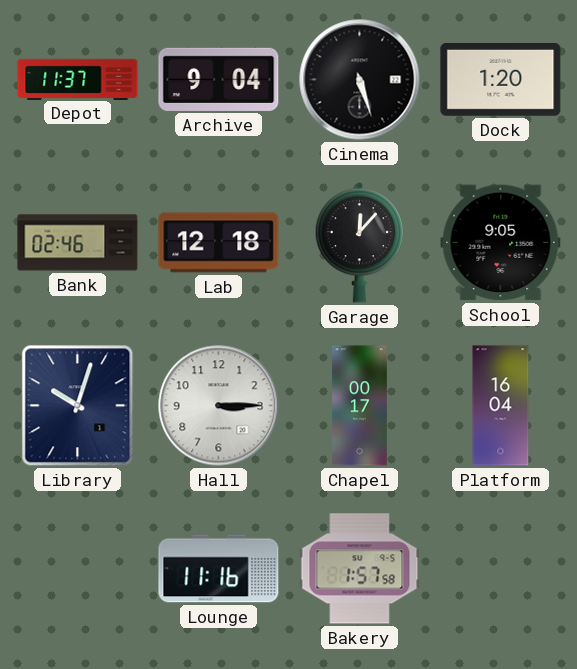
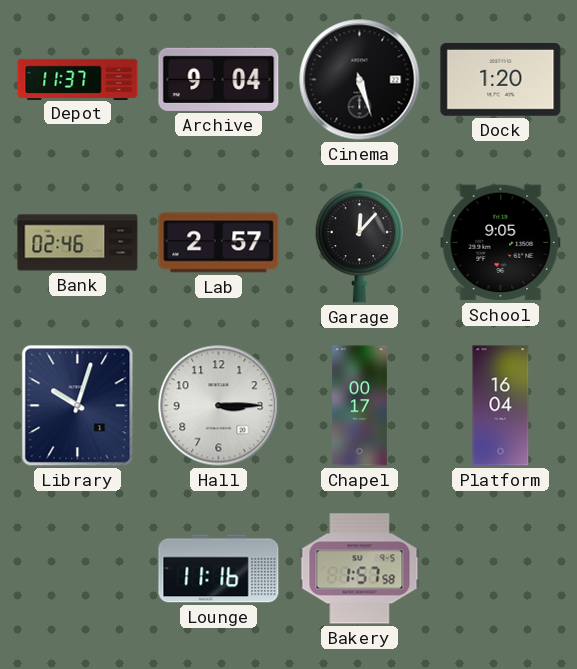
Lab: 12:18 -> 2:57
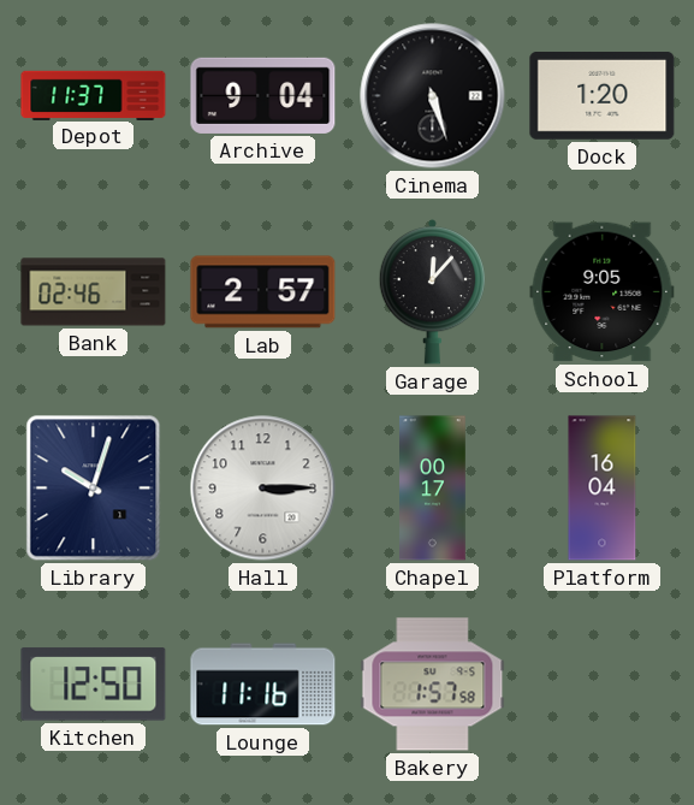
Kitchen: none -> 12:50
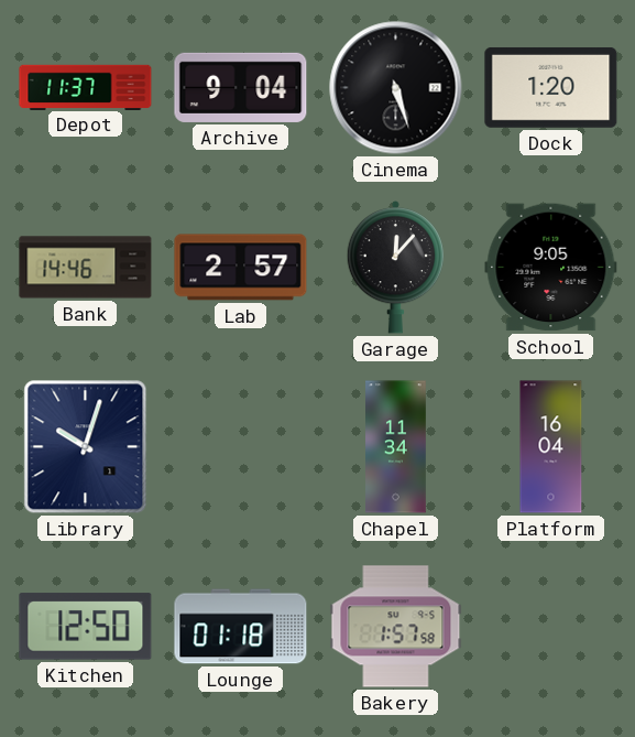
Bank: 02:46 -> 14:46
Hall: 3:15 -> none
Chapel: 00:17 -> 11:34
Lounge: 11:16 -> 01:18
